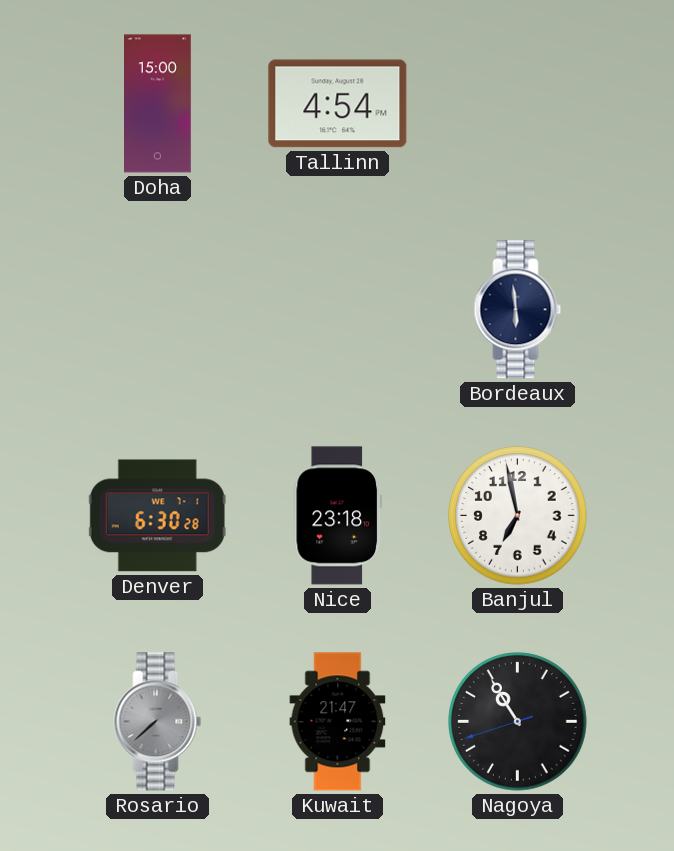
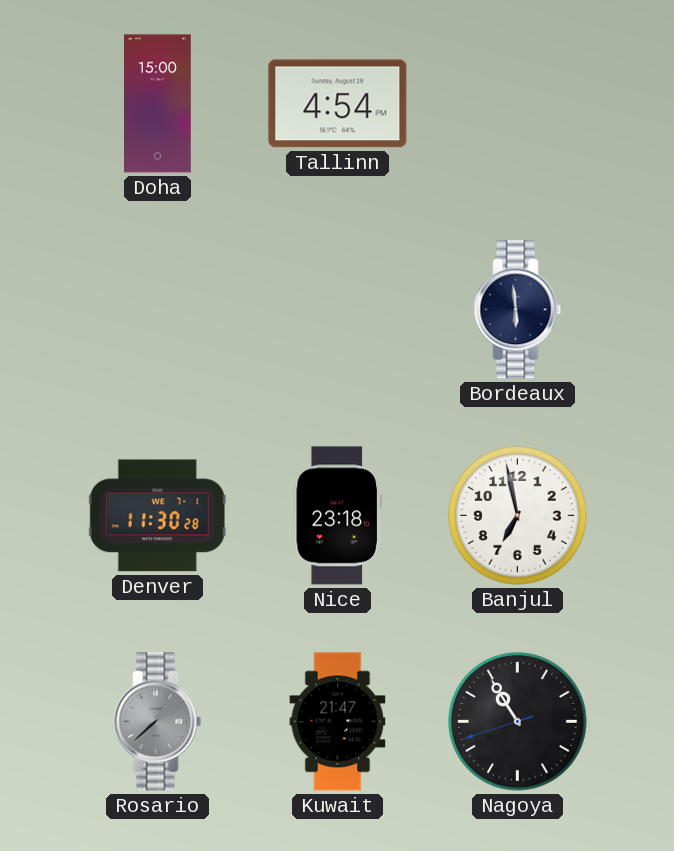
Denver: 6:30 -> 11:30
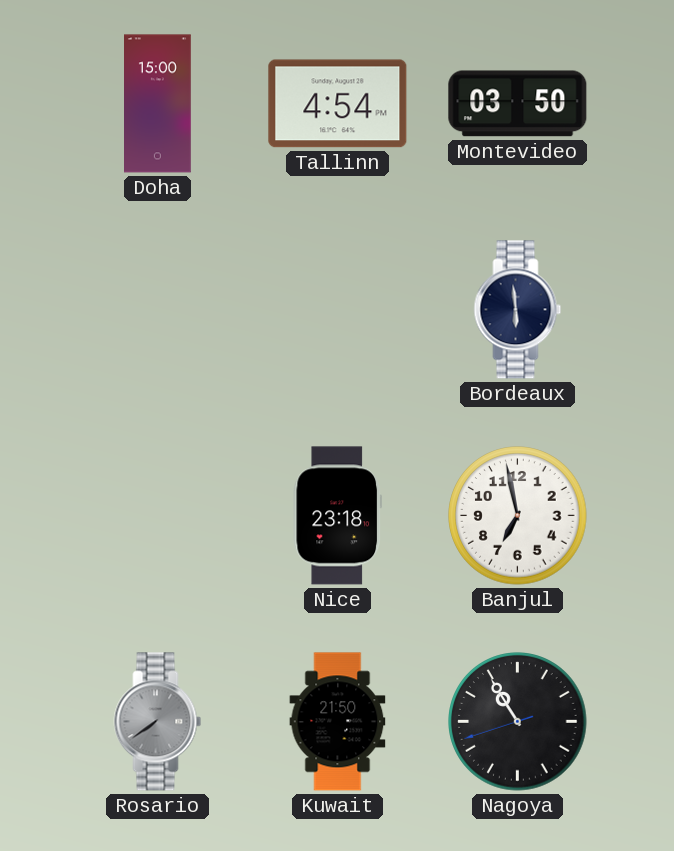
Montevideo: none -> 03:50
Denver: 11:30 -> none
Rosario: 7:38 -> 7:39
Kuwait: 21:47 -> 21:50
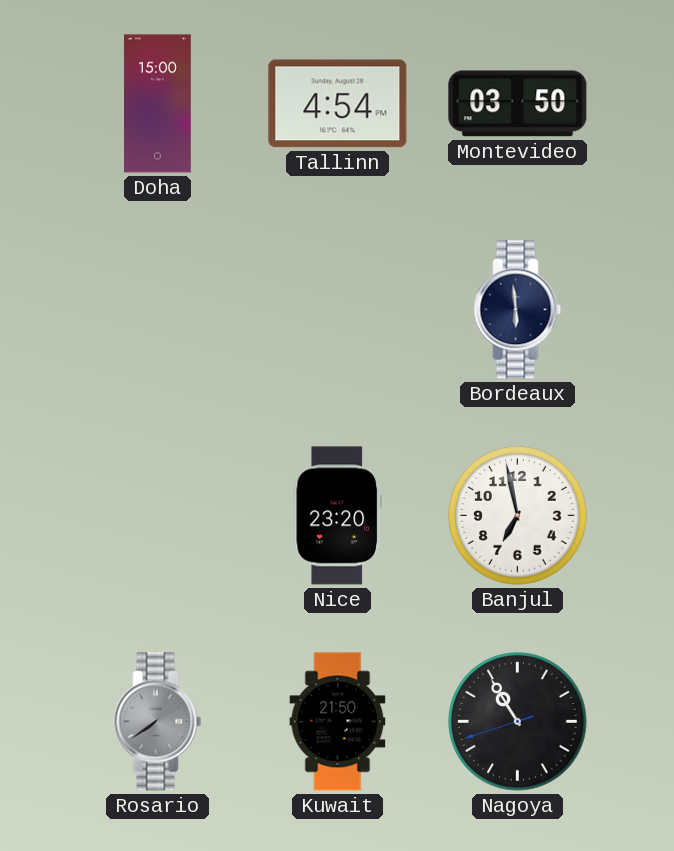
Nice: 23:18 -> 23:20
